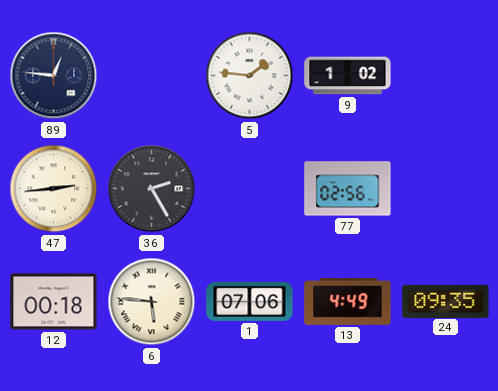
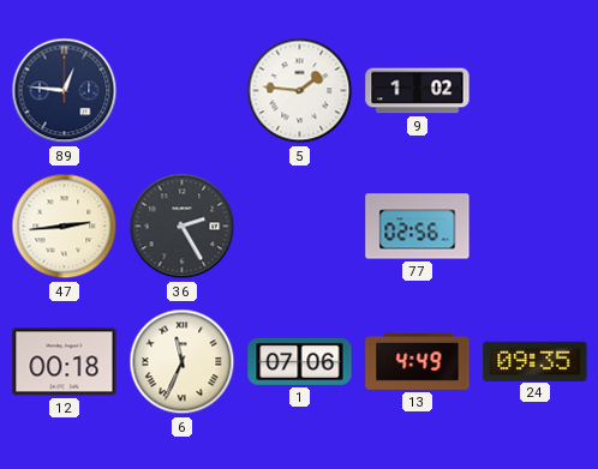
6: 5:46 -> 11:34
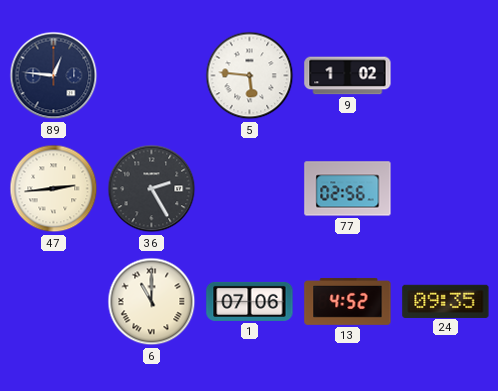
5: 1:46 -> 5:46
12: 00:18 -> none
6: 11:34 -> 11:00
13: 4:49 -> 4:52
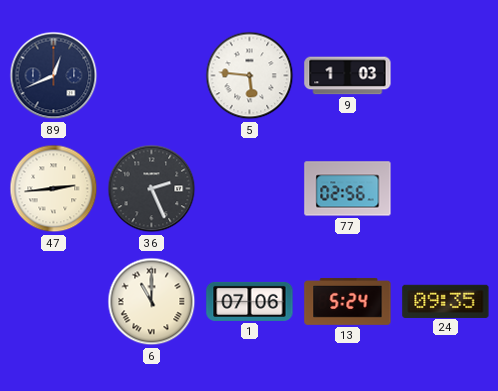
89: 12:46 -> 12:41
9: 1:02 -> 1:03
36: 2:25 -> 2:26
13: 4:52 -> 5:24
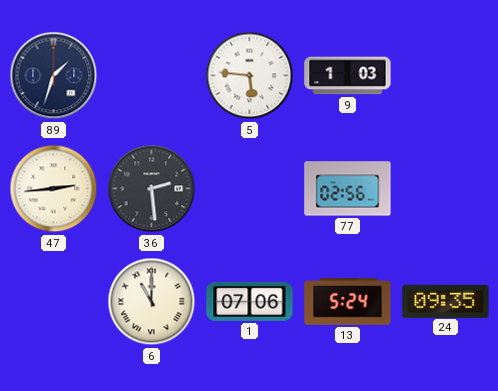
89: 12:41 -> 1:33
36: 2:26 -> 2:29
